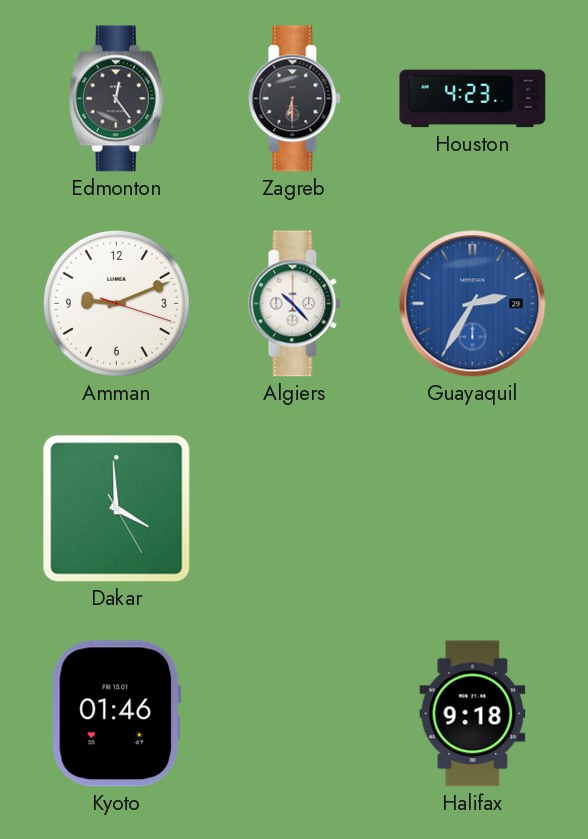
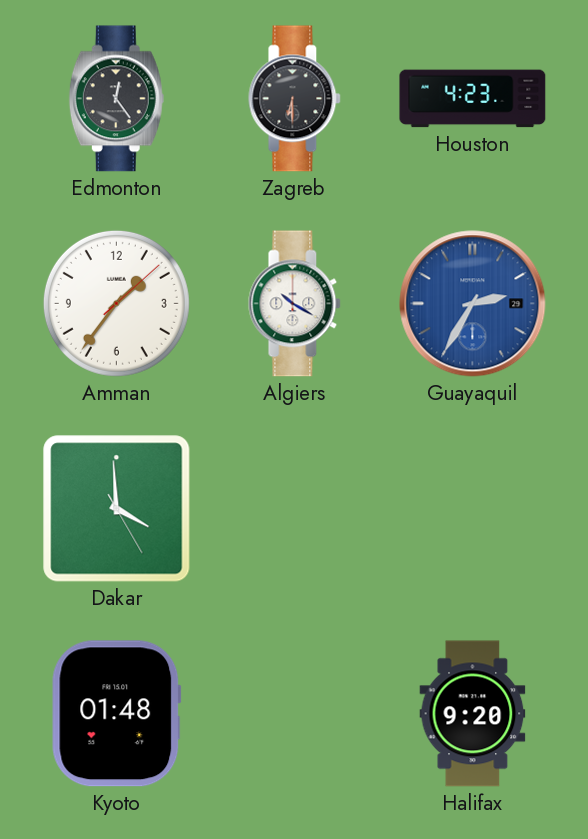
Amman: 9:11 -> 1:36
Algiers: 10:23 -> 10:20
Kyoto: 01:46 -> 01:48
Halifax: 9:18 -> 9:20
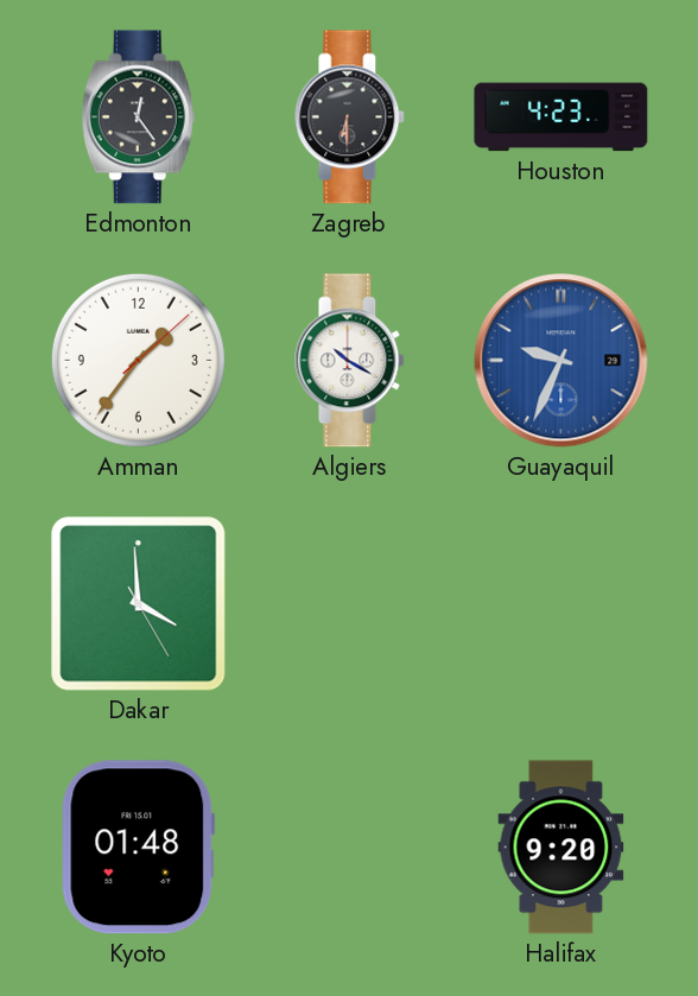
Guayaquil: 2:35 -> 9:34
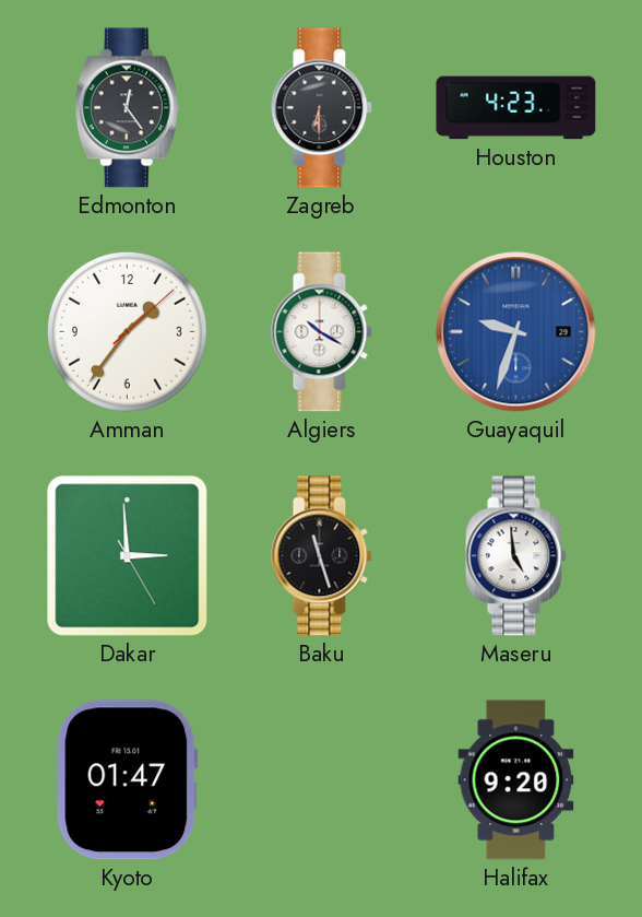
Guayaquil: 9:34 -> 9:33
Dakar: 3:59 -> 2:59
Baku: none -> 11:27
Maseru: none -> 4:59
Kyoto: 01:48 -> 01:47
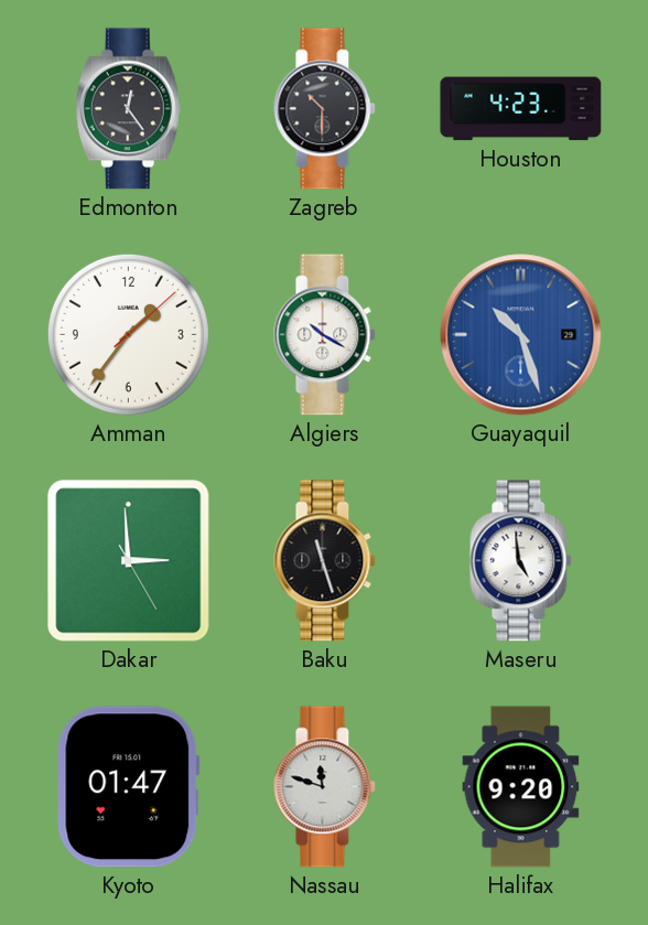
Zagreb: 6:30 -> 10:30
Guayaquil: 9:33 -> 10:27
Nassau: none -> 11:48
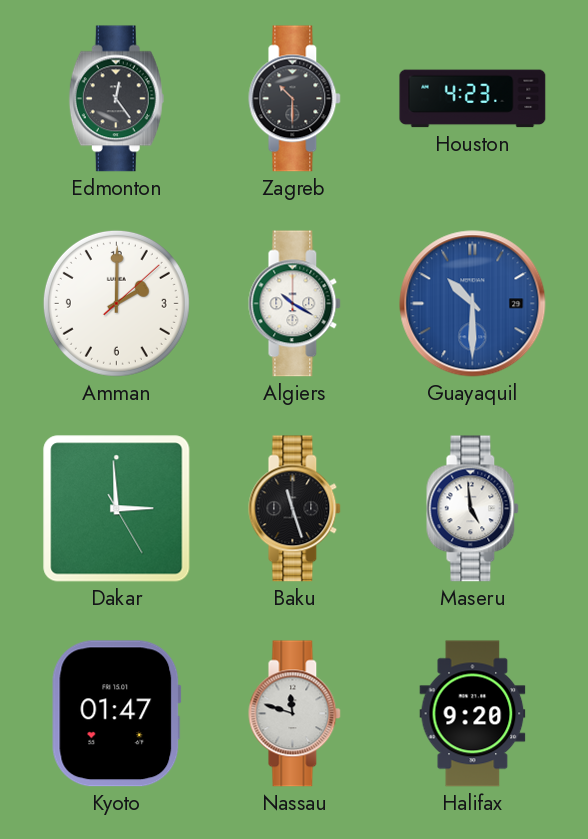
Amman: 1:36 -> 2:00
Guayaquil: 10:27 -> 10:30
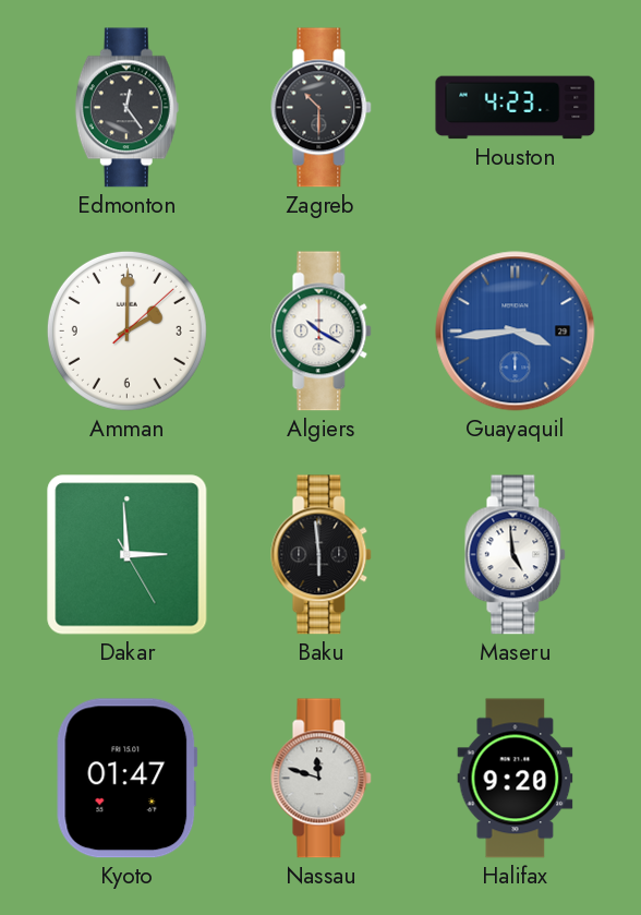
Guayaquil: 10:30 -> 3:44
Baku: 11:27 -> 5:59
